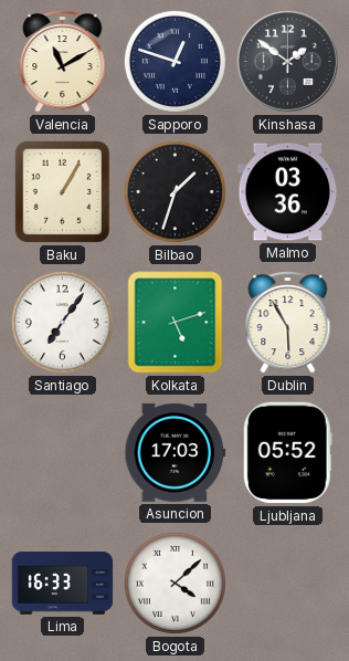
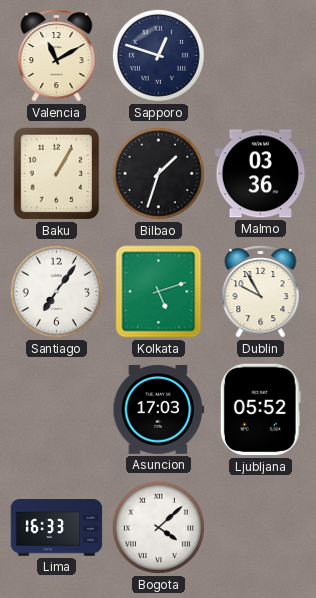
Kinshasa: 1:51 -> none
Dublin: 5:55 -> 9:55
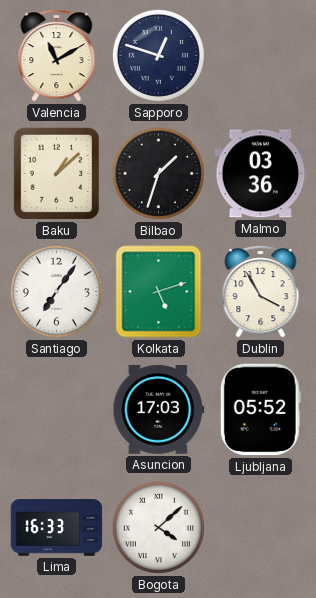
Baku: 1:05 -> 1:08
Dublin: 9:55 -> 3:55
